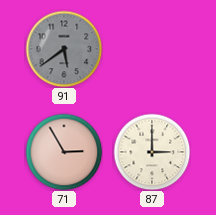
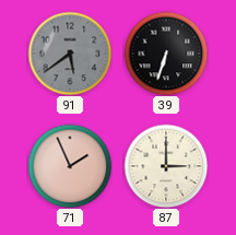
39: none -> 6:33
71: 2:55 -> 1:56
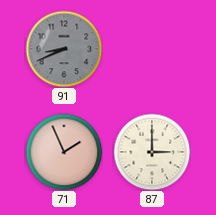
91: 5:39 -> 8:41
39: 6:33 -> none
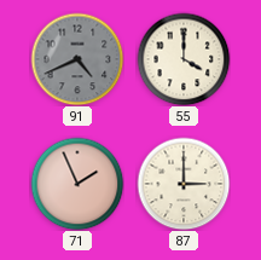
91: 8:41 -> 4:41
55: none -> 4:00
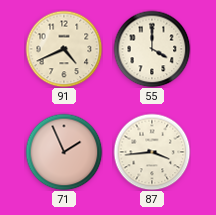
91 dial: grey -> cream
87: 3:00 -> 3:44
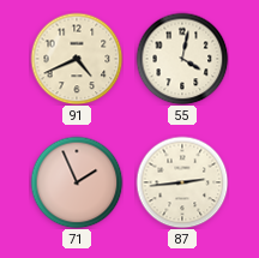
55: 4:00 -> 4:02
87: 3:44 -> 2:44
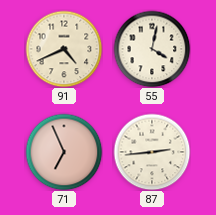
71: 1:56 -> 6:56
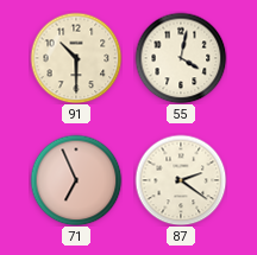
91: 4:41 -> 10:30
87: 2:44 -> 2:21
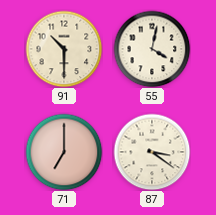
71: 6:56 -> 7:00
87: 2:21 -> 3:21
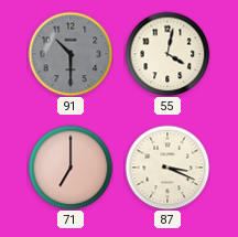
91 dial: cream -> grey
87: 3:21 -> 3:19
